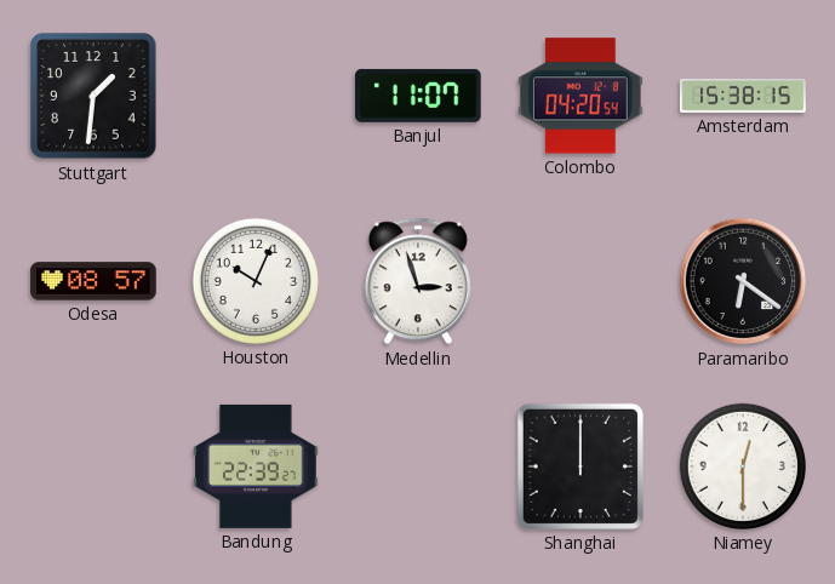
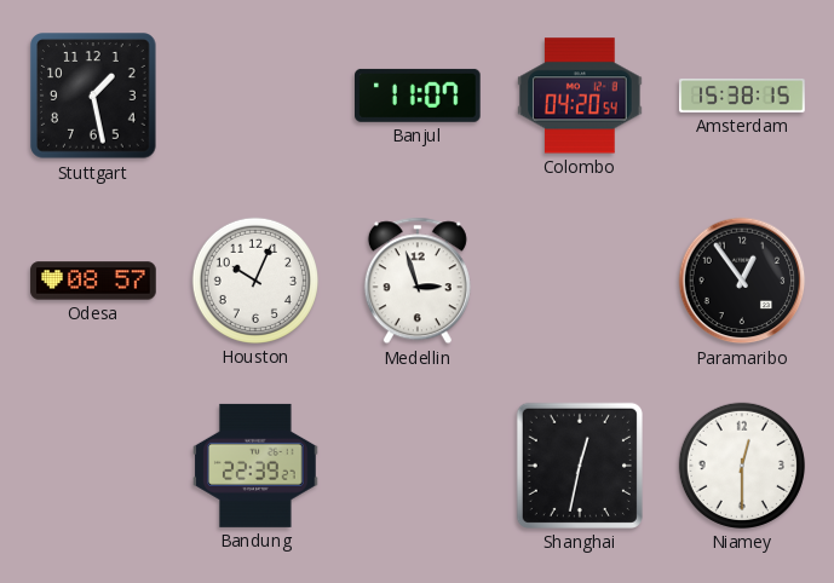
Stuttgart: 1:31 -> 1:28
Paramaribo: 6:21 -> 12:54
Shanghai: 12:00 -> 12:32
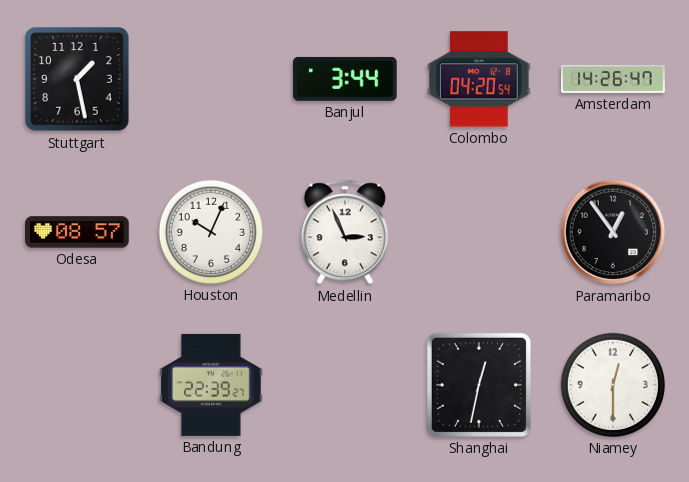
Banjul: 11:07 -> 3:44
Amsterdam: 15:38 -> 14:26
Medellin: 2:57 -> 2:56
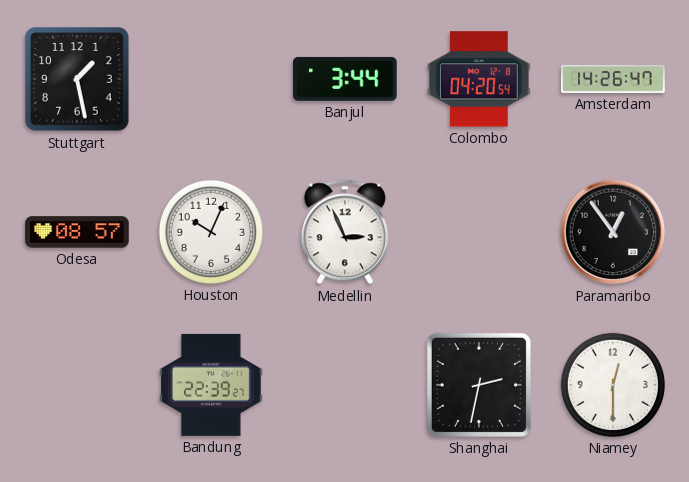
Shanghai: 12:32 -> 2:32
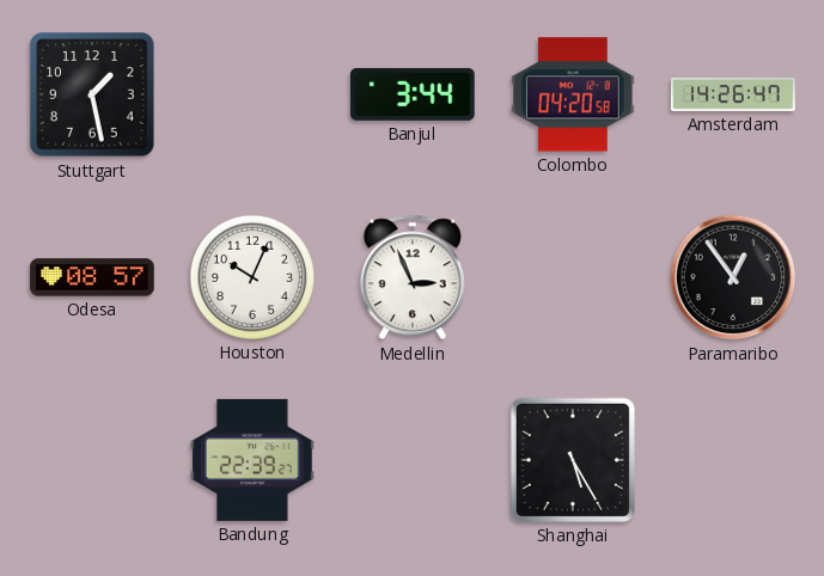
Colombo: 04:20:54 -> 04:20:58
Shanghai: 2:32 -> 5:25
Niamey: 12:30 -> none
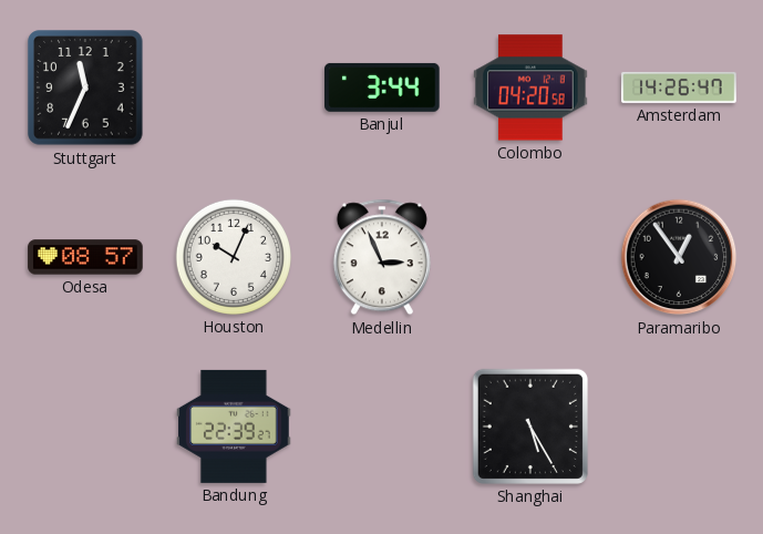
Stuttgart: 1:28 -> 11:34
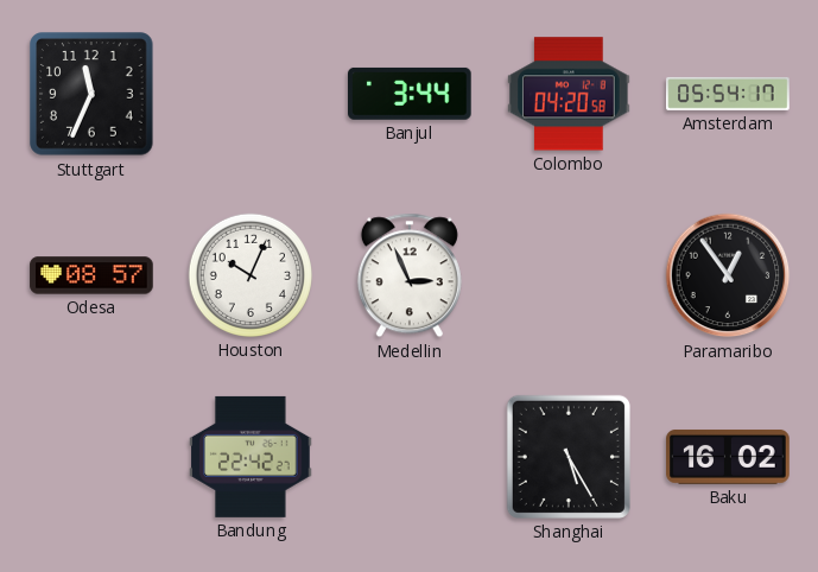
Amsterdam: 14:26 -> 05:54
Bandung: 22:39 -> 22:42
Baku: none -> 16:02
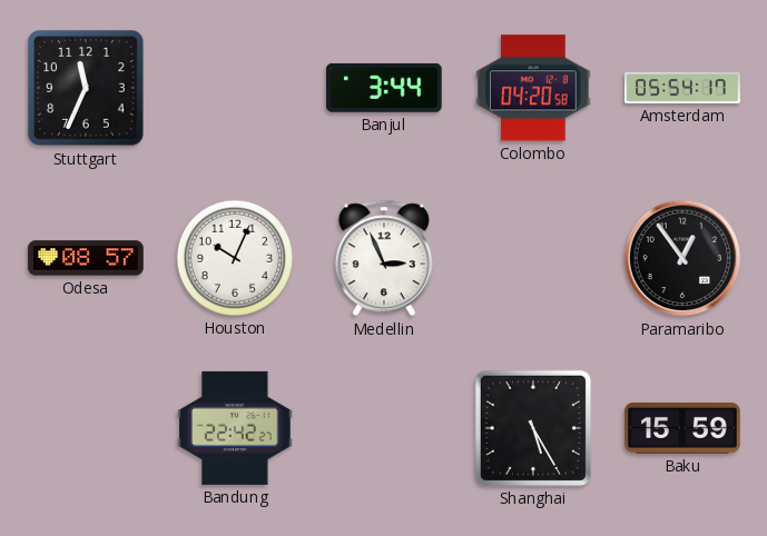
Baku: 16:02 -> 15:59
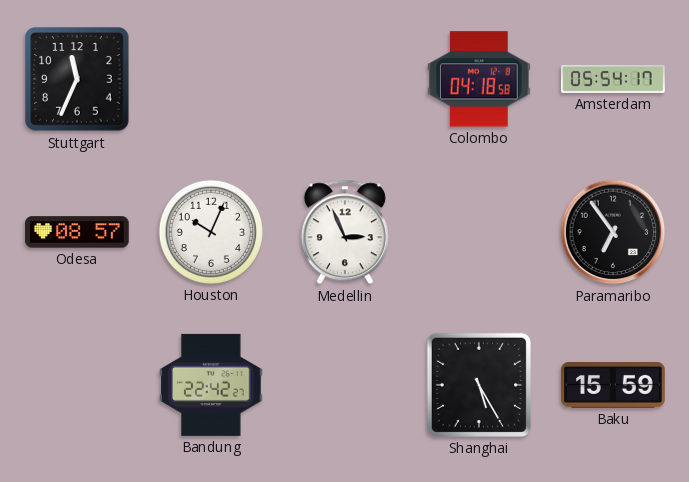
Banjul: 3:44 -> none
Colombo: 04:20 -> 04:18
Paramaribo: 12:54 -> 6:54
